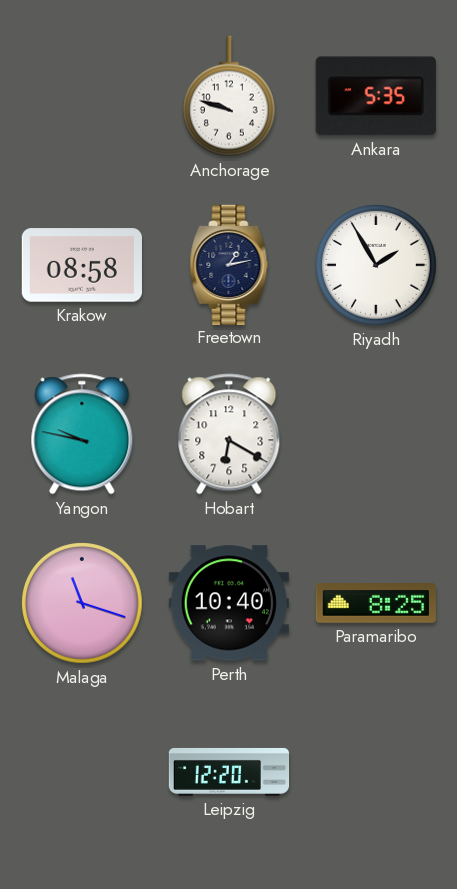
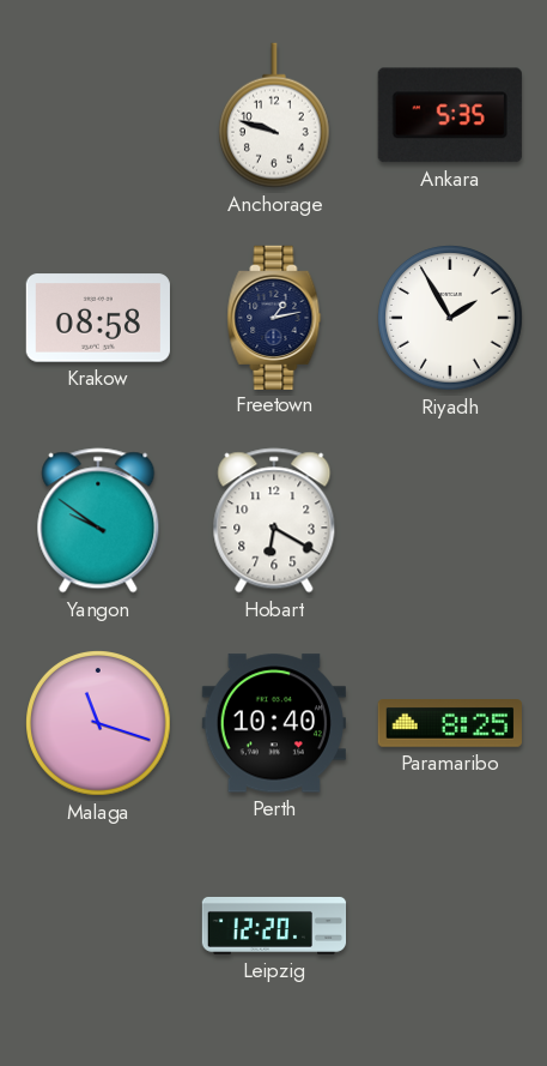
Yangon: 9:47 -> 9:51
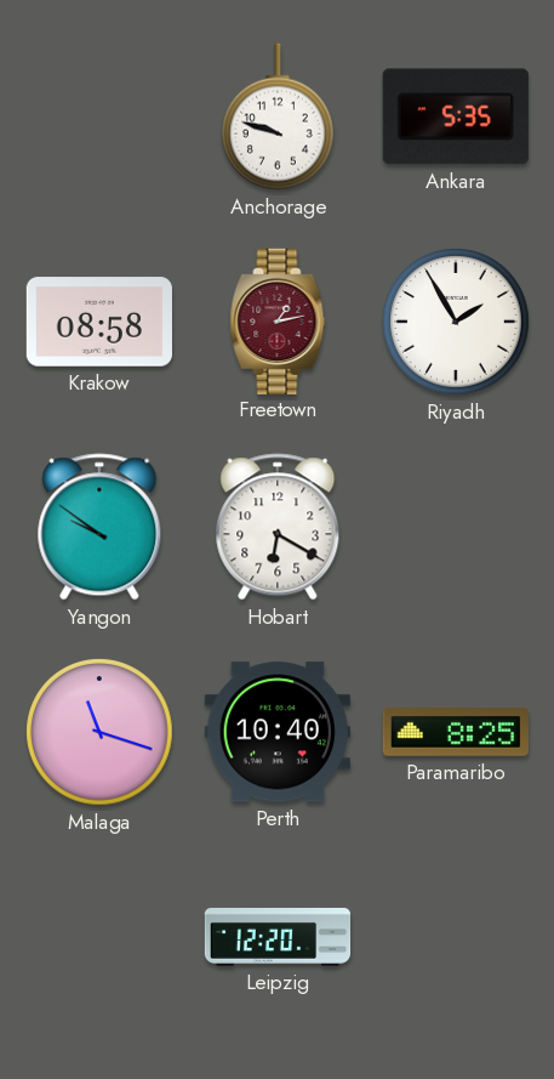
Freetown dial: navy -> burgundy
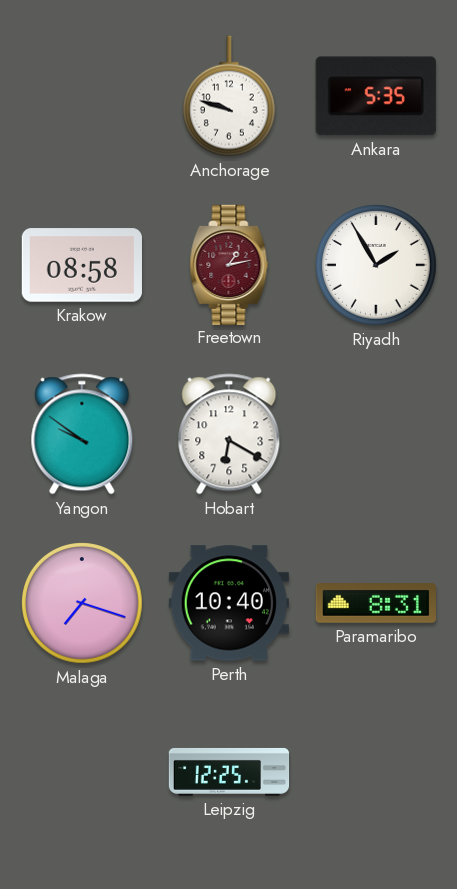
Malaga: 11:18 -> 7:18
Paramaribo: 8:25 -> 8:31
Leipzig: 12:20 -> 12:25
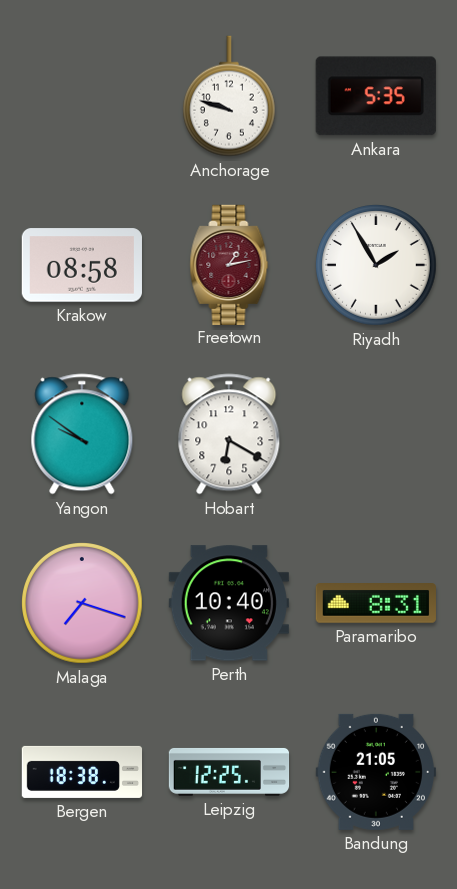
Bergen: none -> 18:38
Bandung: none -> 21:05
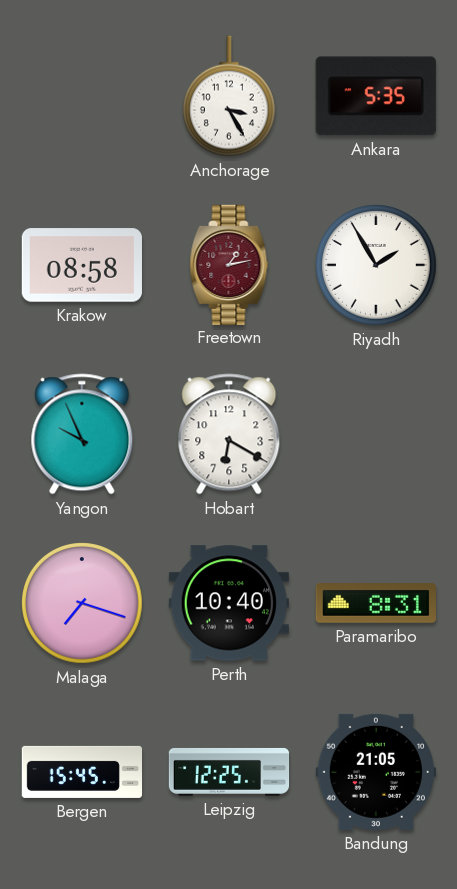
Anchorage: 9:48 -> 3:25
Yangon: 9:51 -> 9:56
Bergen: 18:38 -> 15:45
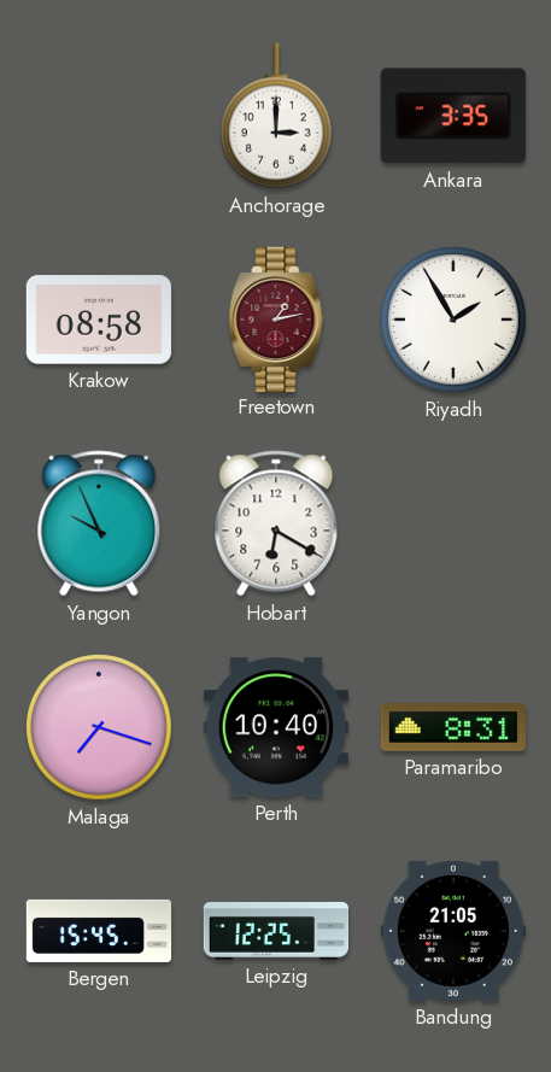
Anchorage: 3:25 -> 3:00
Ankara: 5:35 -> 3:35
